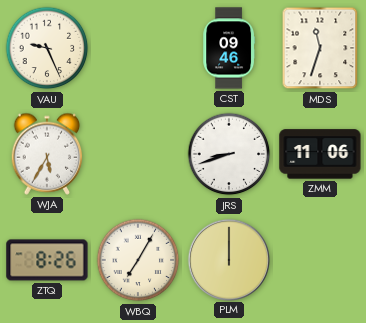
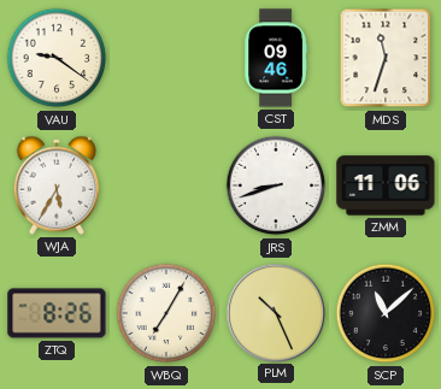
VAU: 9:26 -> 9:21
PLM: 12:00 -> 10:26
SCP: none -> 11:08
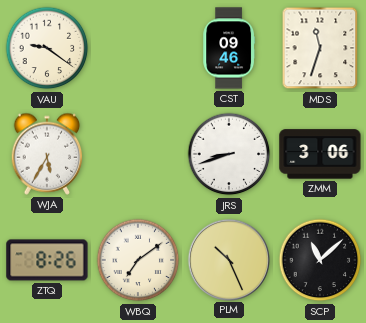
ZMM: 11:06 -> 3:06
WBQ: 7:05 -> 7:09
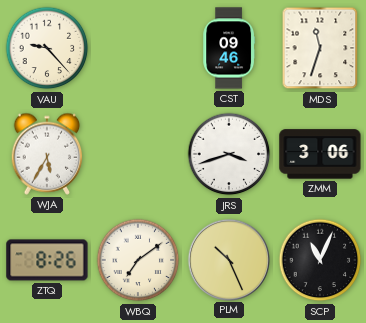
VAU: 9:21 -> 9:23
JRS: 8:42 -> 3:42
SCP: 11:08 -> 11:04
